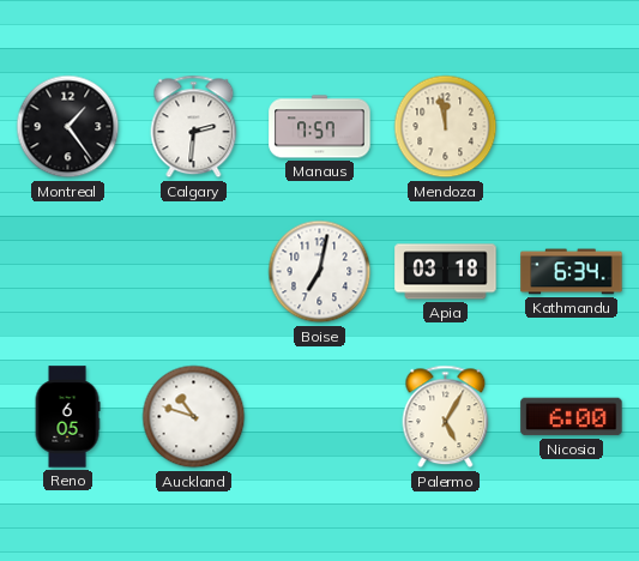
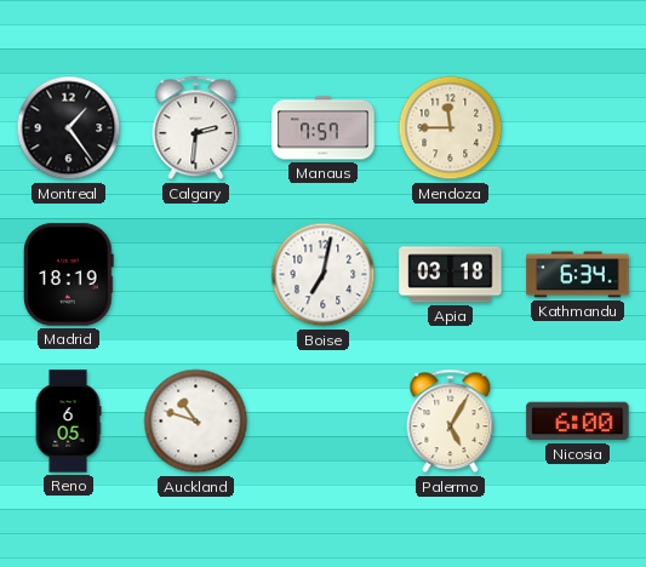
Mendoza: 11:58 -> 11:45
Madrid: none -> 18:19
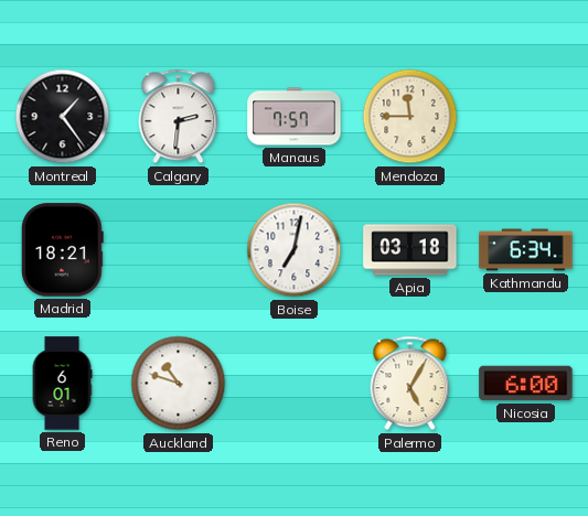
Madrid: 18:19 -> 18:21
Reno: 6:05 -> 6:01
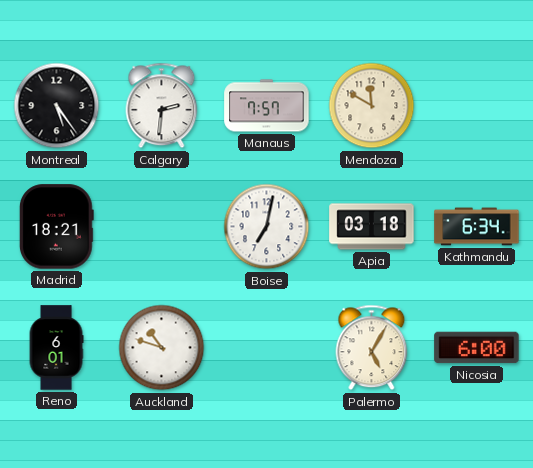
Montreal: 1:24 -> 5:24
Mendoza: 11:45 -> 11:50
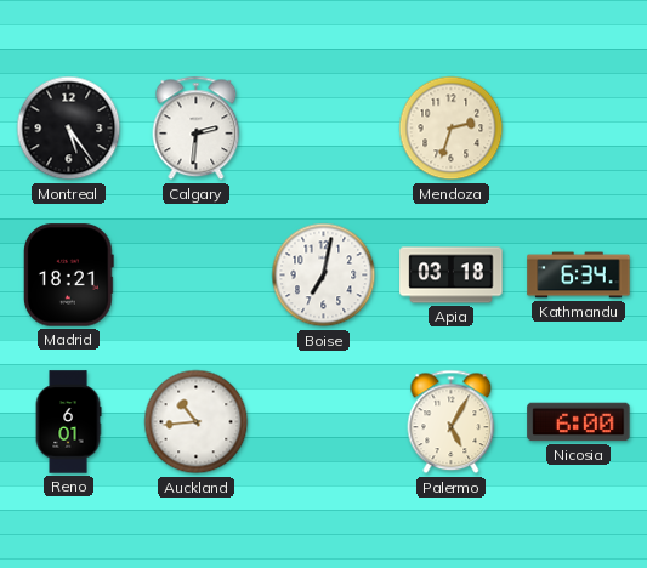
Manaus: 7:57 -> none
Mendoza: 11:50 -> 2:33
Auckland: 10:48 -> 10:44
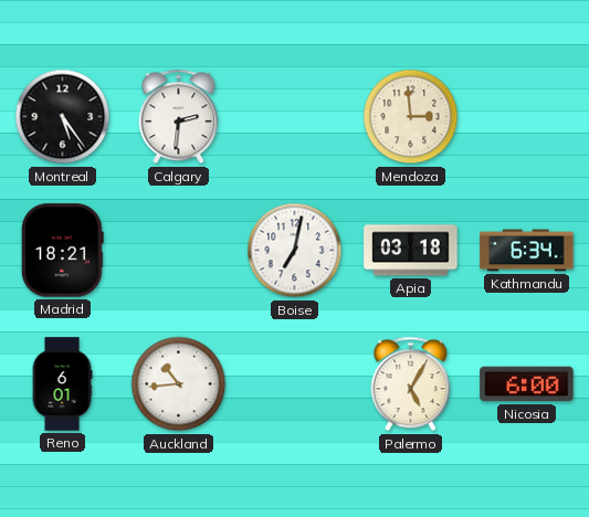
Mendoza: 2:33 -> 2:59
